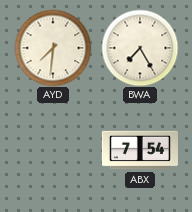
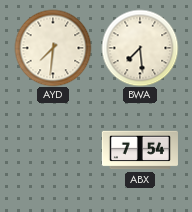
BWA: 7:25 -> 7:29
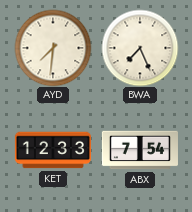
BWA: 7:29 -> 7:26
KET: none -> 12:33
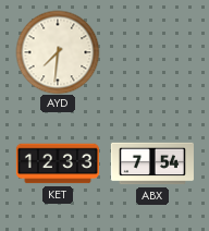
BWA: 7:26 -> none
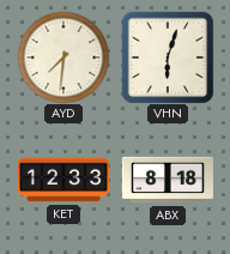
VHN: none -> 6:03
ABX: 7:54 -> 8:18
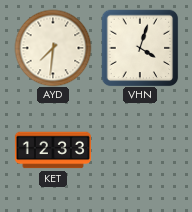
VHN: 6:03 -> 4:03
ABX: 8:18 -> none
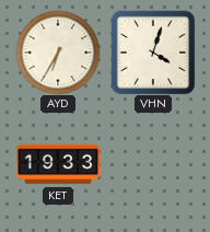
AYD: 7:31 -> 6:35
KET: 12:33 -> 19:33
